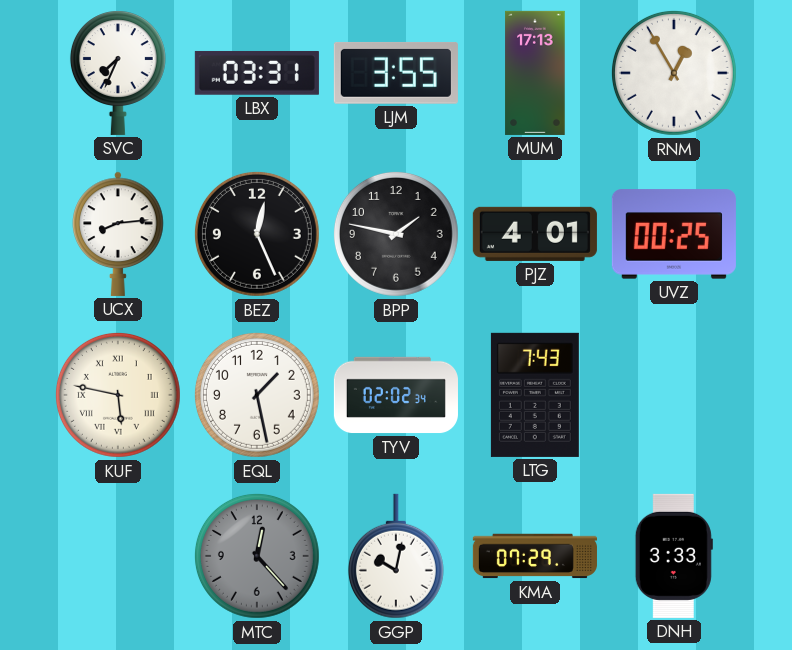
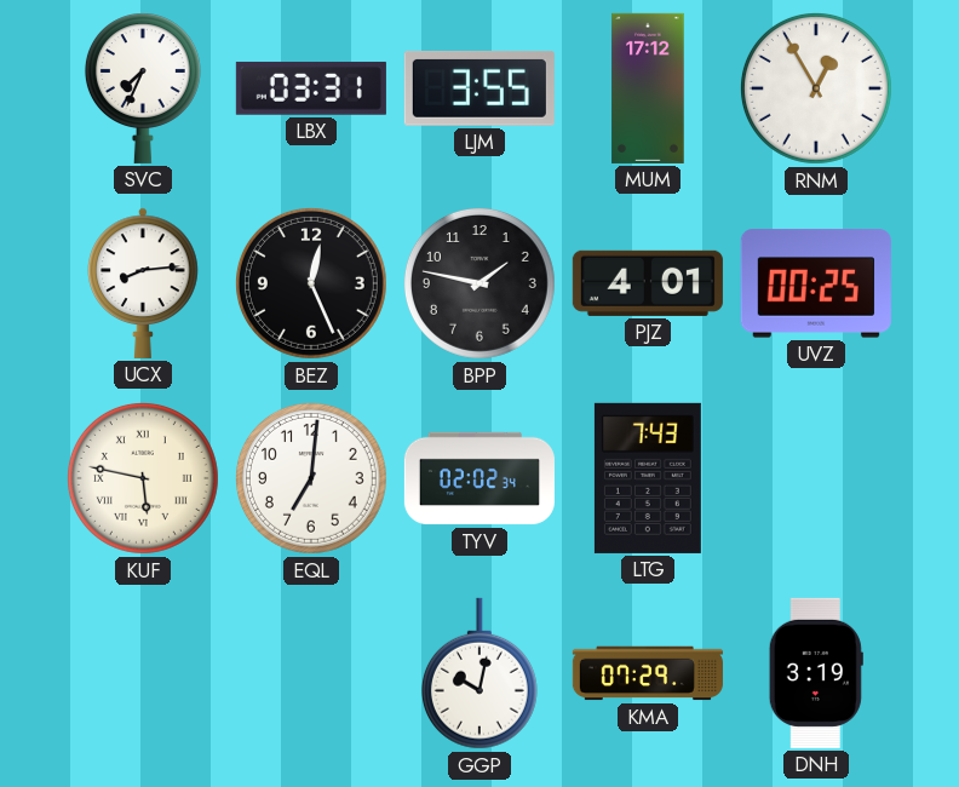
MUM: 17:13 -> 17:12
EQL: 1:28 -> 7:01
MTC: 12:23 -> none
DNH: 3:33 -> 3:19
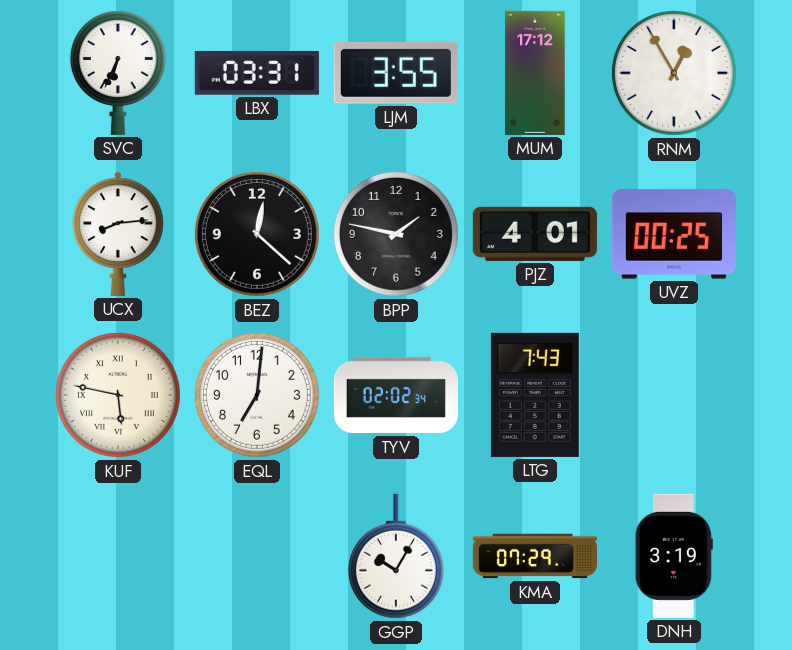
SVC: 7:34 -> 6:34
BEZ: 12:26 -> 12:22
GGP: 10:02 -> 10:05
